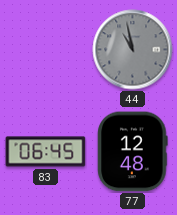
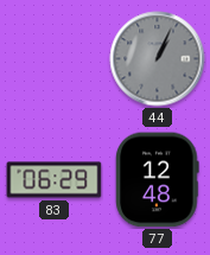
44: 10:58 -> 1:04
83: 06:45 -> 06:29
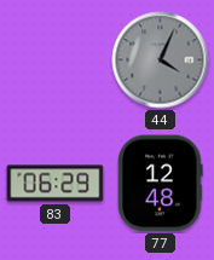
44: 1:04 -> 4:04
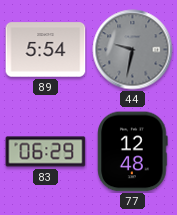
89: none -> 5:54
44: 4:04 -> 9:32
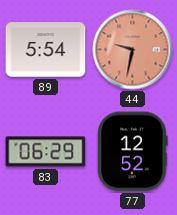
44 dial: grey -> salmon
77: 12:48 -> 12:52
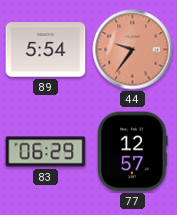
44: 9:32 -> 9:36
77: 12:52 -> 12:57
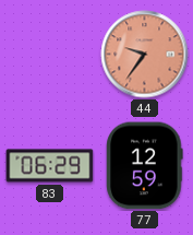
89: 5:54 -> none
77: 12:57 -> 12:59
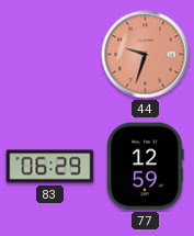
44: 9:36 -> 9:33
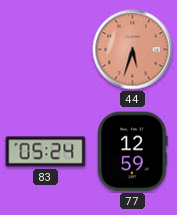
44: 9:33 -> 5:33
83: 06:29 -> 05:24
